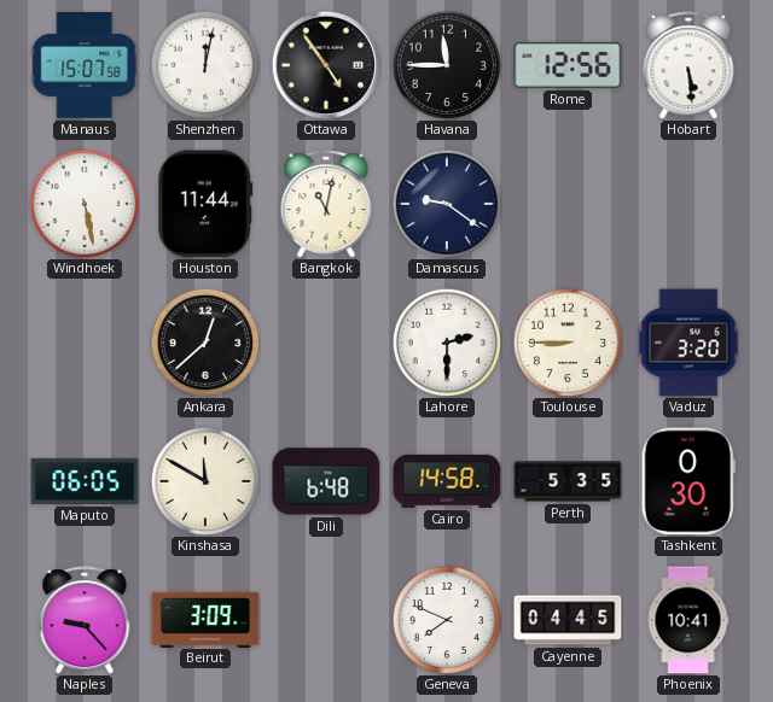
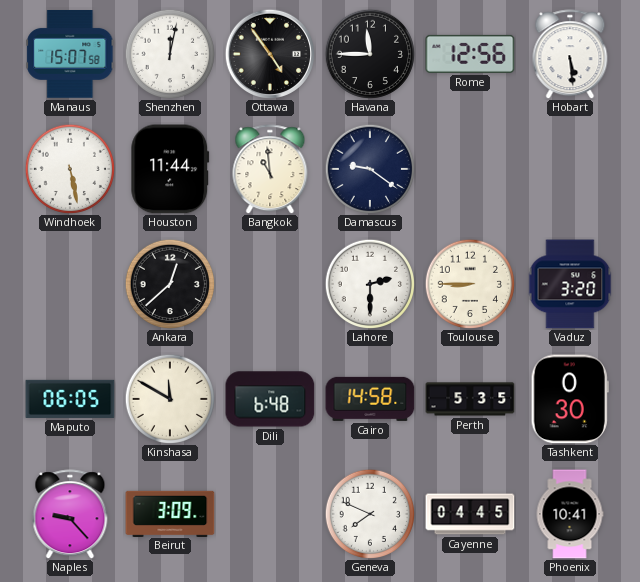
Bangkok: 11:02 -> 10:59
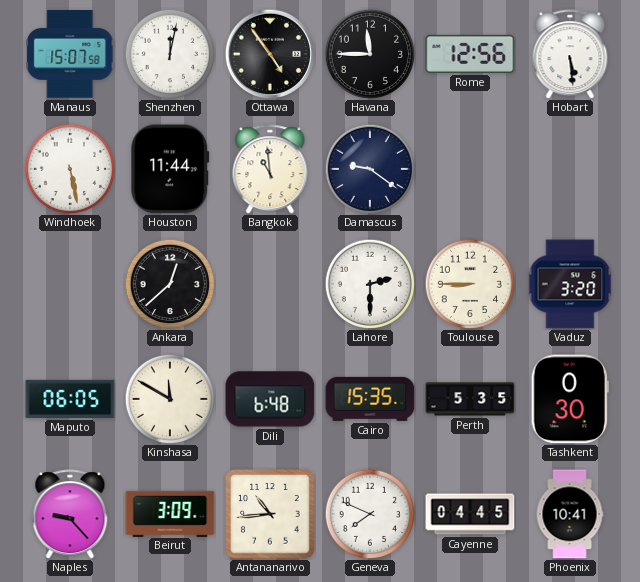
Cairo: 14:58 -> 15:35
Antananarivo: none -> 10:44
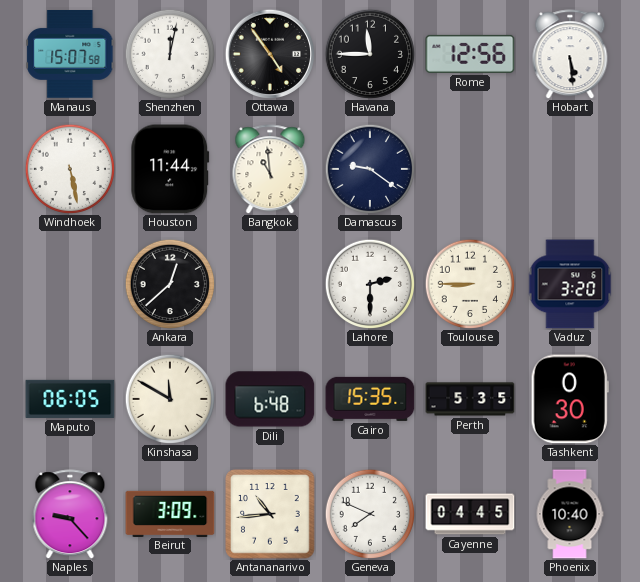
Phoenix: 10:41 -> 10:40
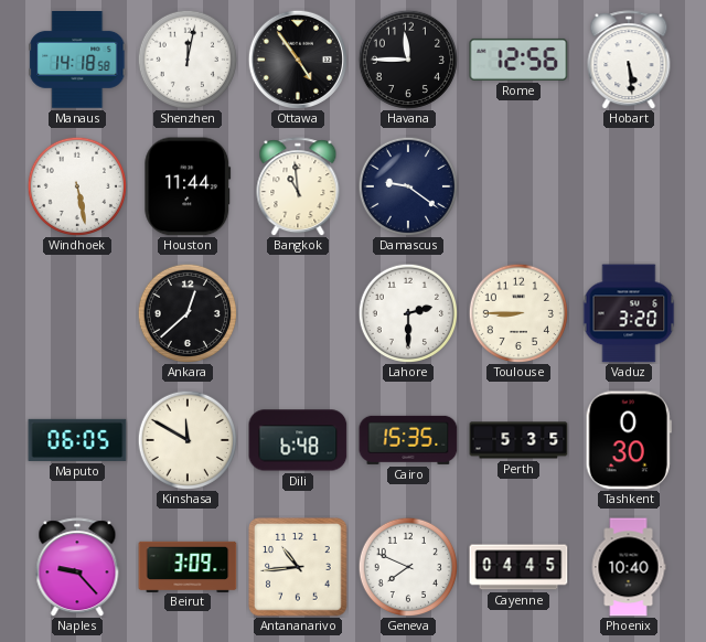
Manaus: 15:07 -> 14:18
